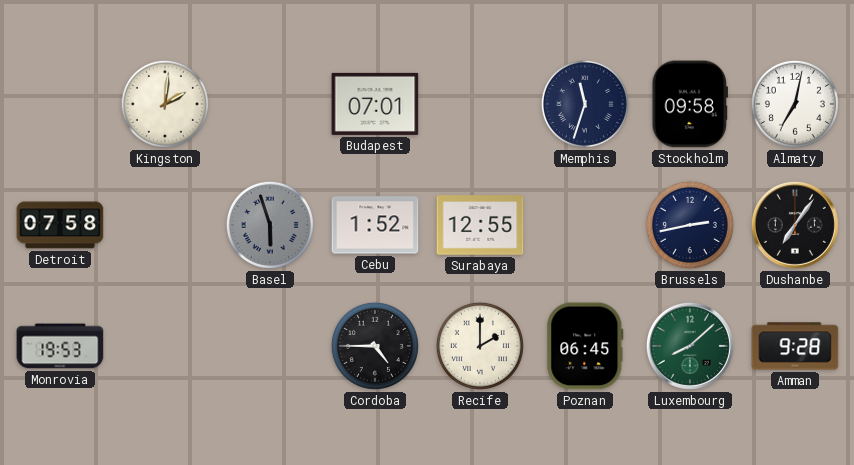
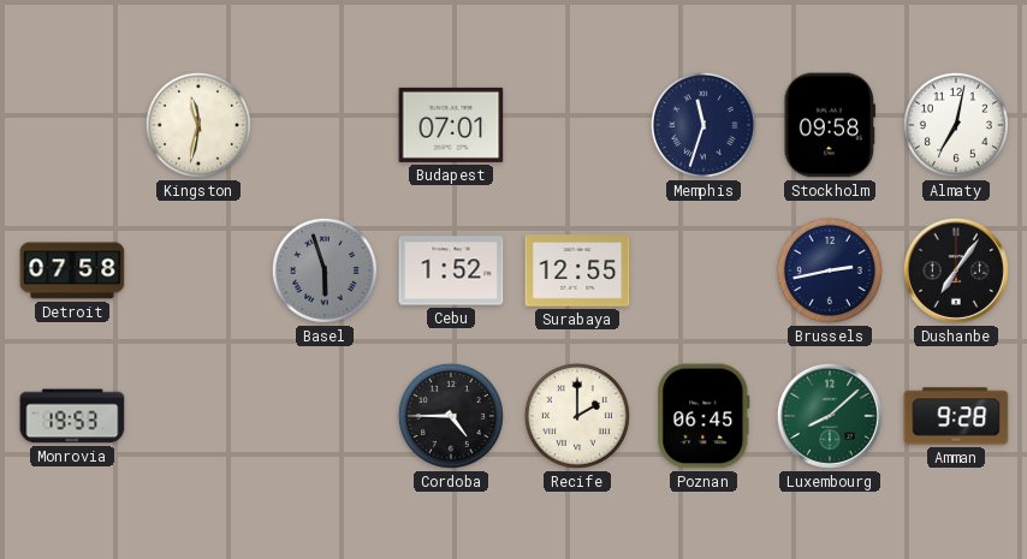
Kingston: 2:01 -> 11:32
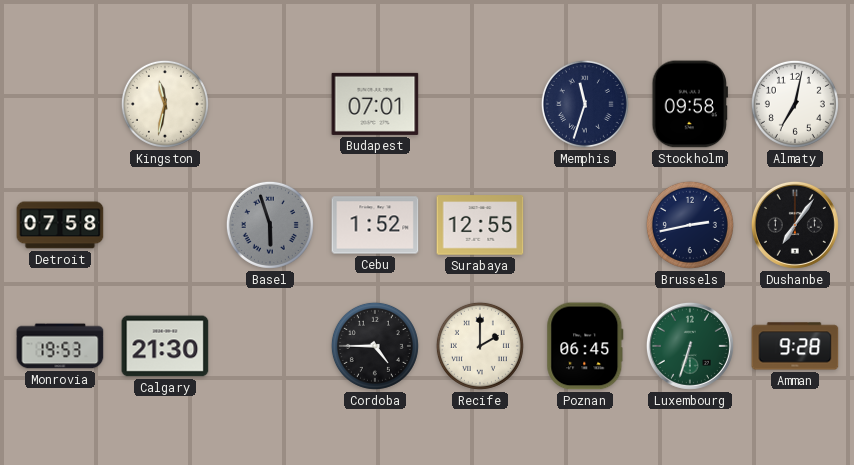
Calgary: none -> 21:30
Luxembourg: 8:08 -> 6:33
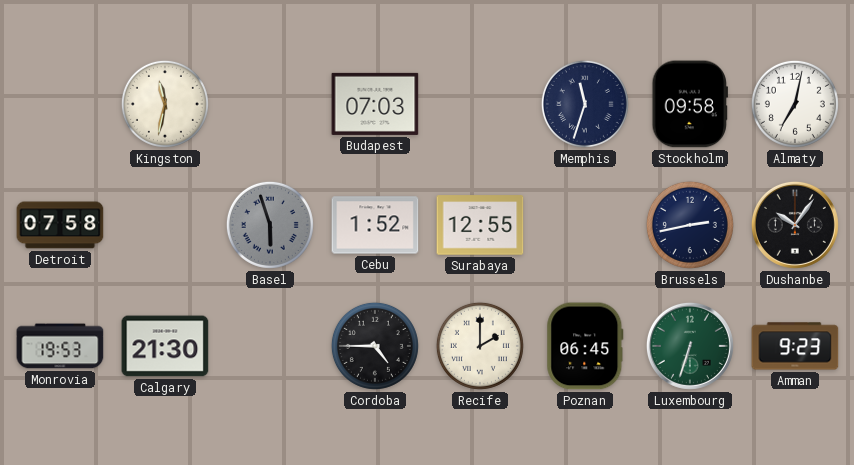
Budapest: 07:01 -> 07:03
Dushanbe: 7:06 -> 10:06
Amman: 9:28 -> 9:23
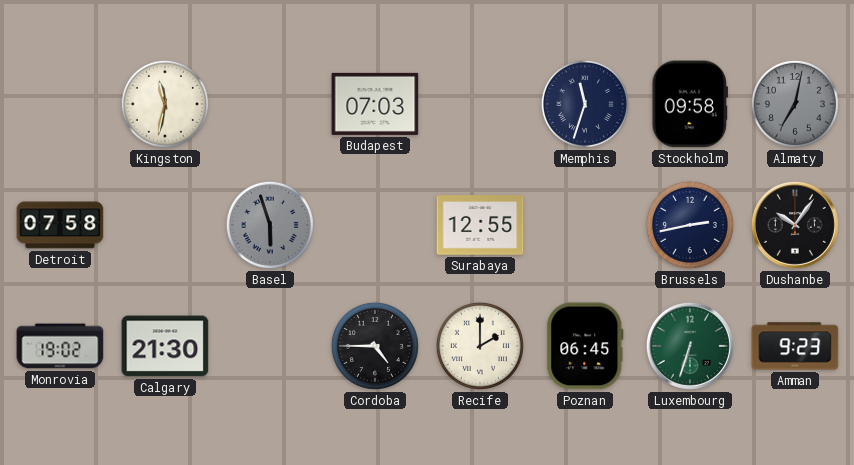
Almaty dial: white -> grey
Cebu: 1:52 -> none
Monrovia: 19:53 -> 19:02
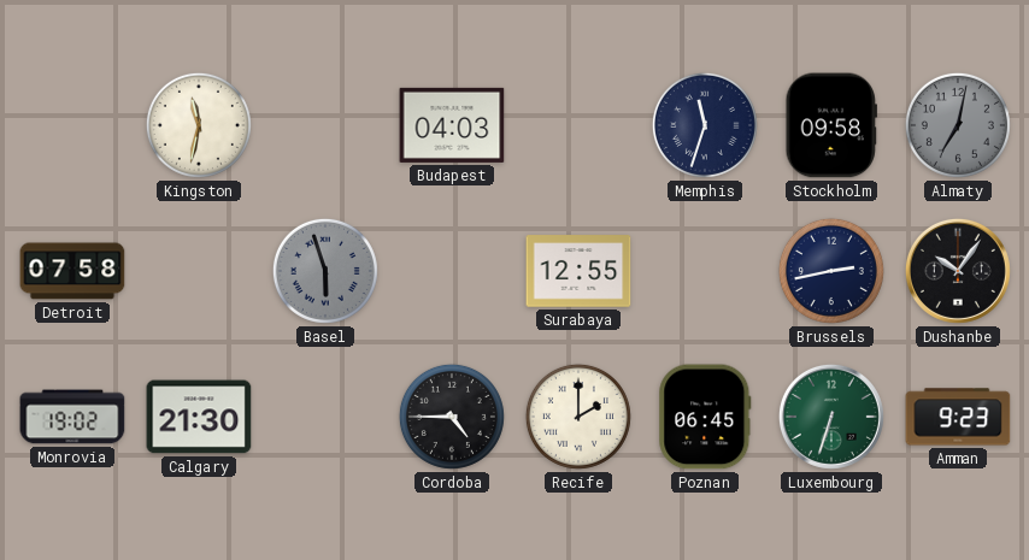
Budapest: 07:03 -> 04:03
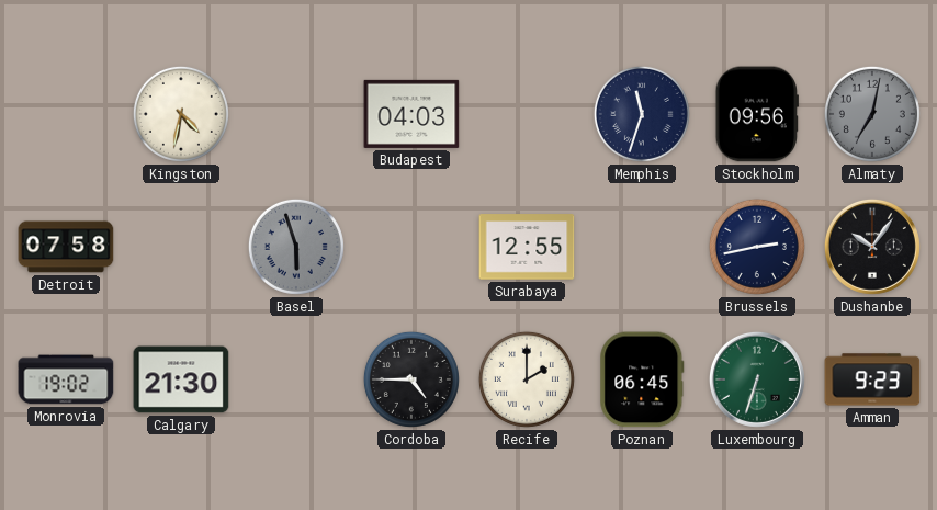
Kingston: 11:32 -> 4:32
Stockholm: 09:58 -> 09:56
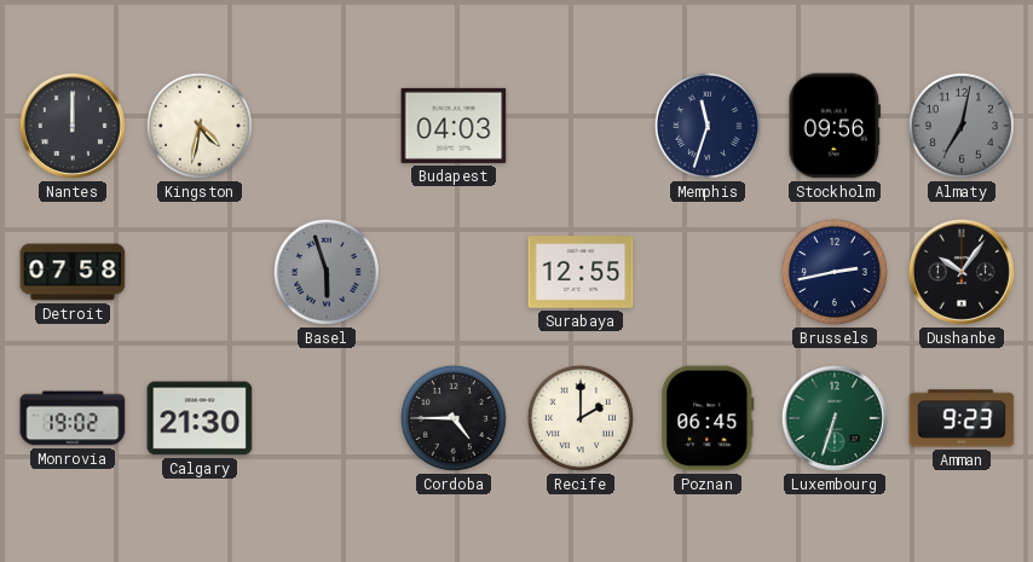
Nantes: none -> 12:00
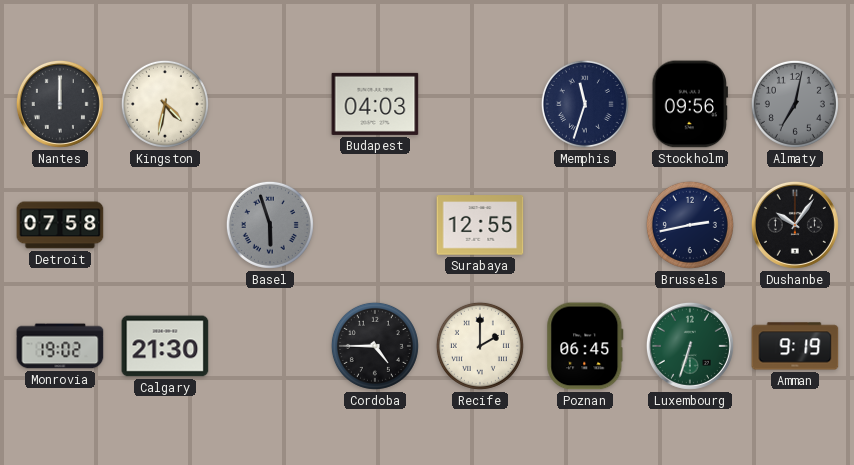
Amman: 9:23 -> 9:19
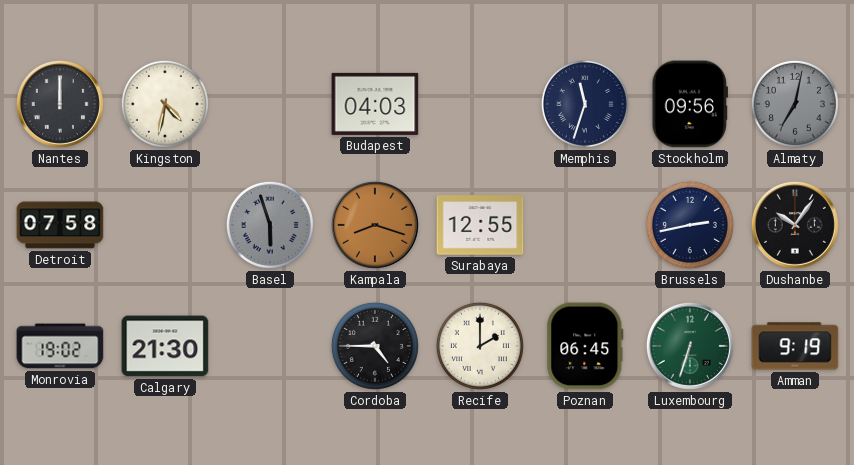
Kampala: none -> 8:18
